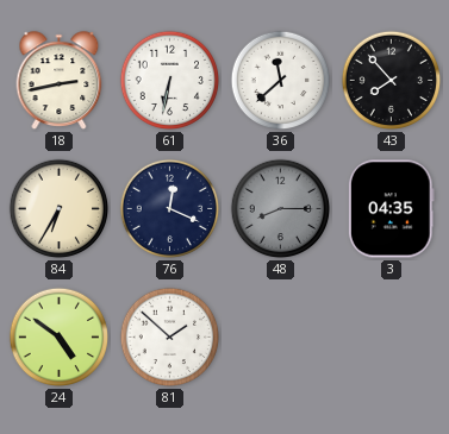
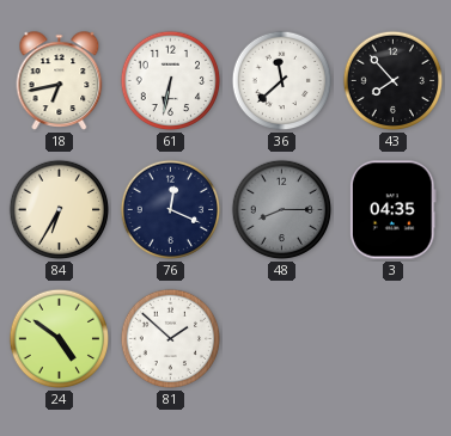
18: 2:43 -> 6:43
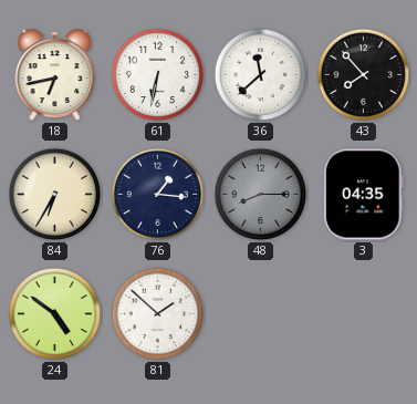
76: 12:19 -> 1:16
